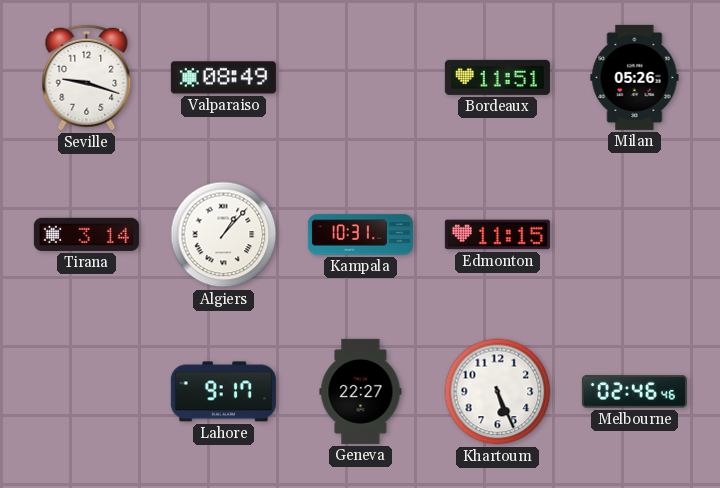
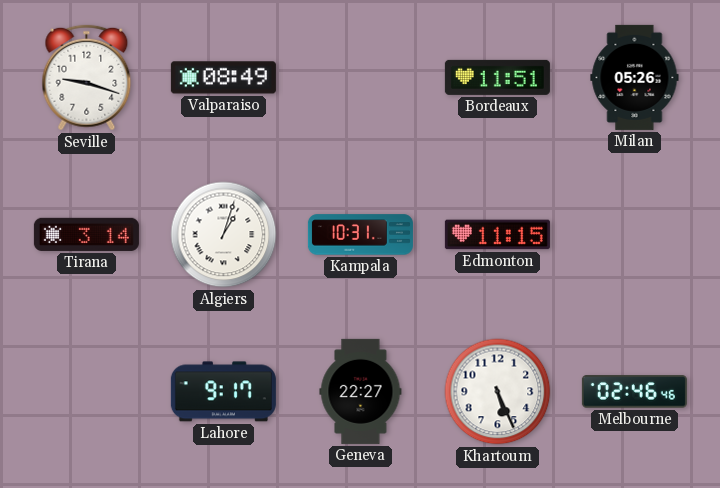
Algiers: 1:07 -> 1:03
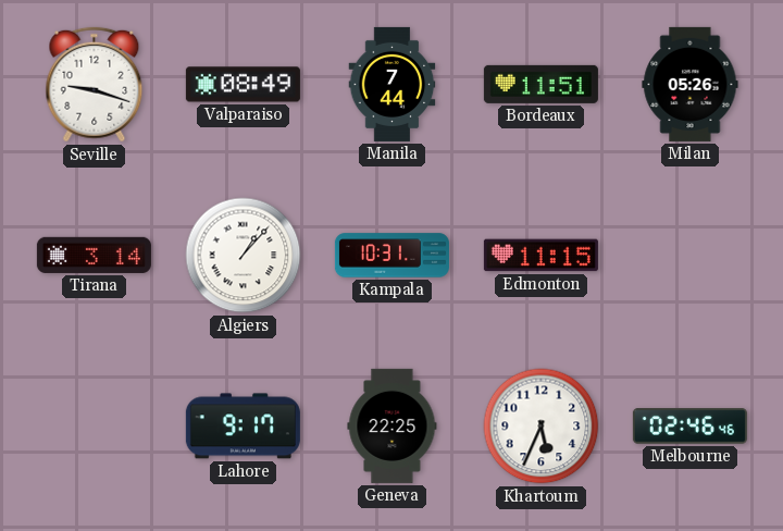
Manila: none -> 7:44
Algiers: 1:03 -> 1:07
Geneva: 22:27 -> 22:25
Khartoum: 5:26 -> 5:34
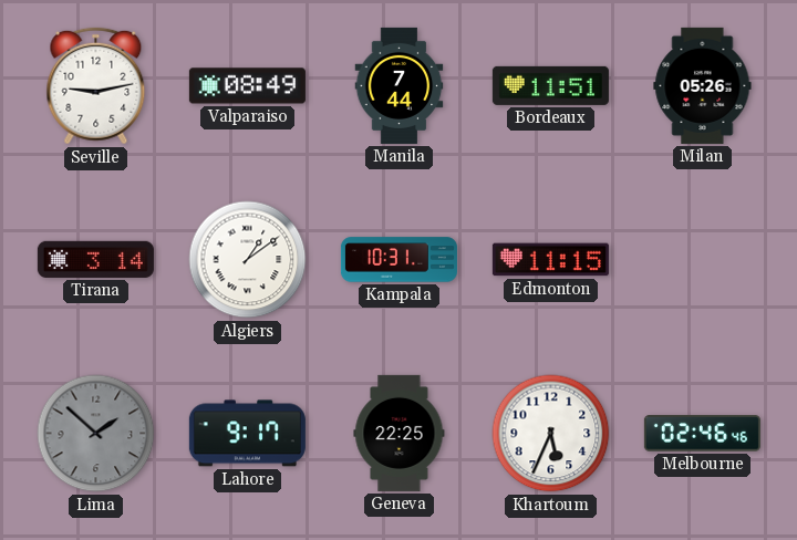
Seville: 9:18 -> 9:13
Algiers: 1:07 -> 1:09
Lima: none -> 1:52
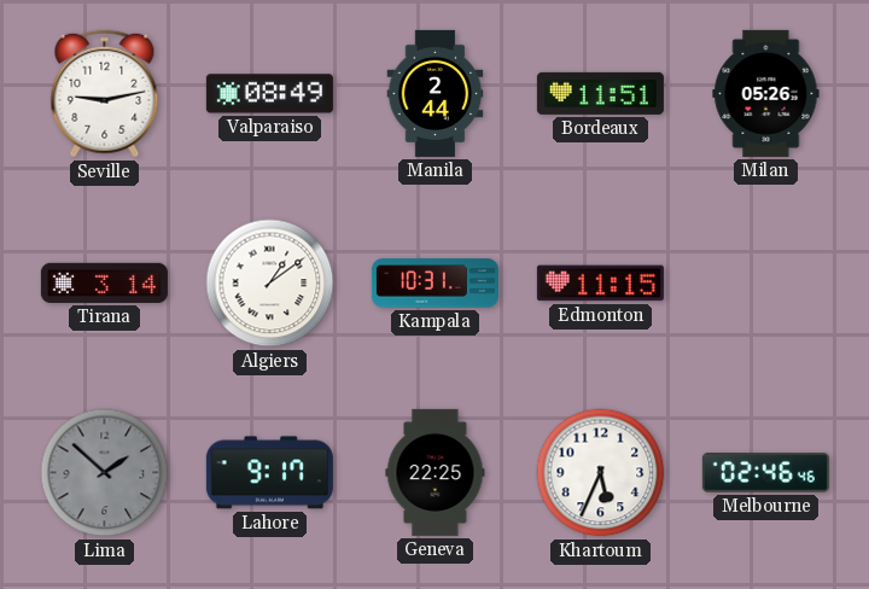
Manila: 7:44 -> 2:44
